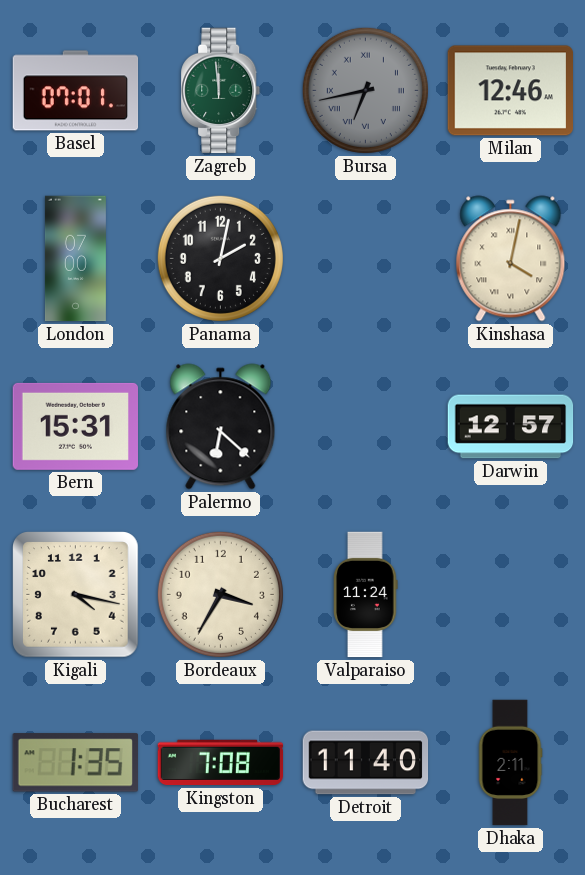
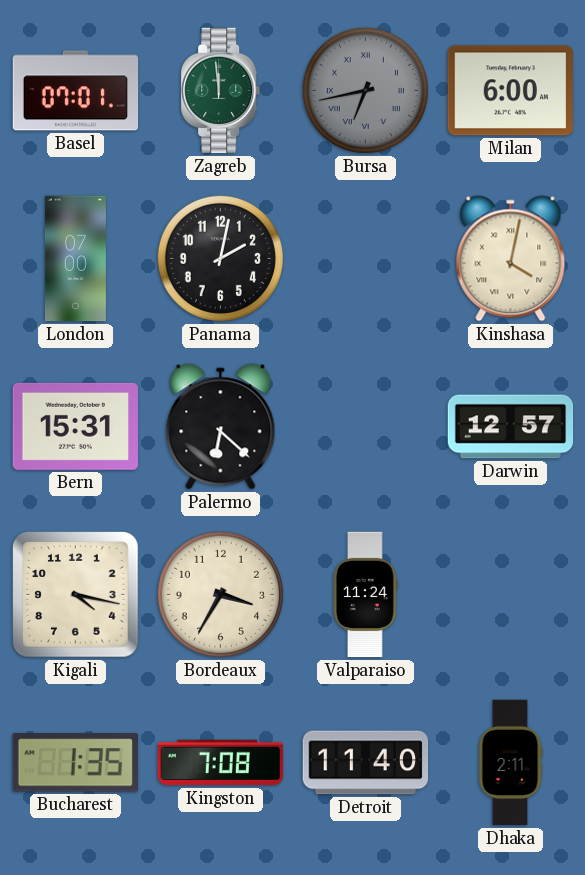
Milan: 12:46 -> 6:00
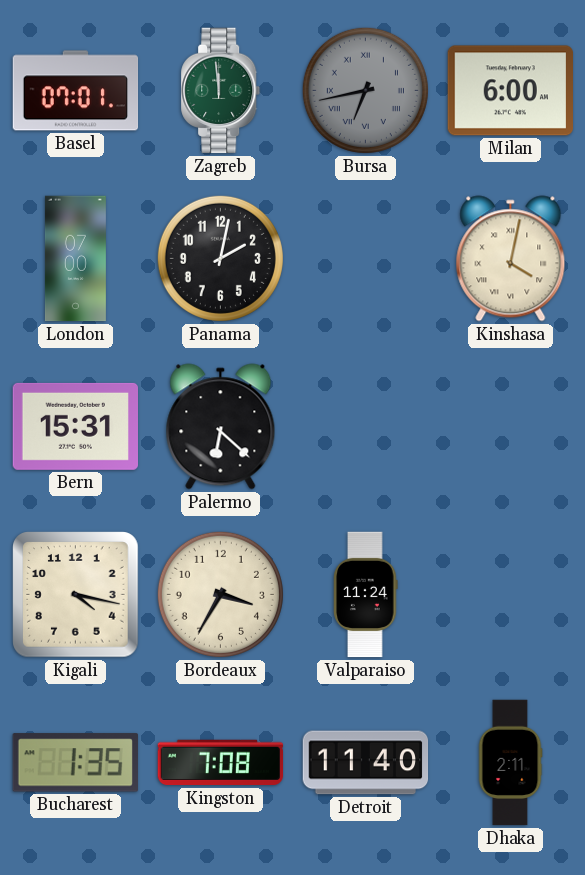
Darwin: 12:57 -> none
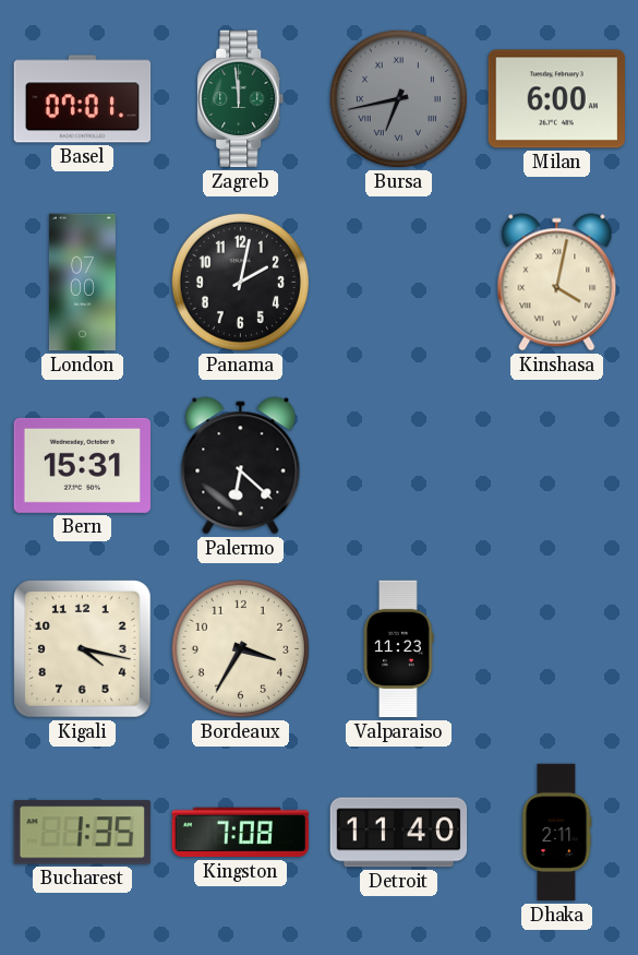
Valparaiso: 11:24 -> 11:23
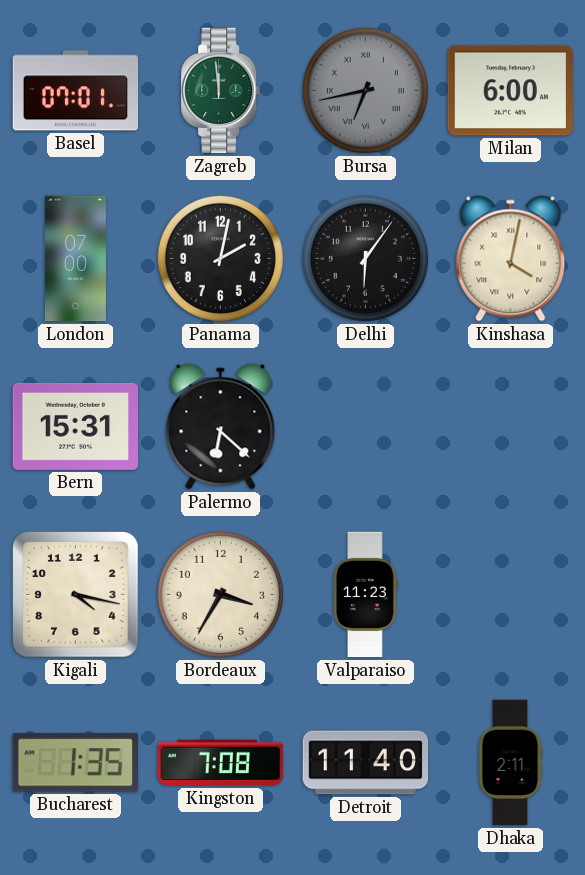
Delhi: none -> 6:06
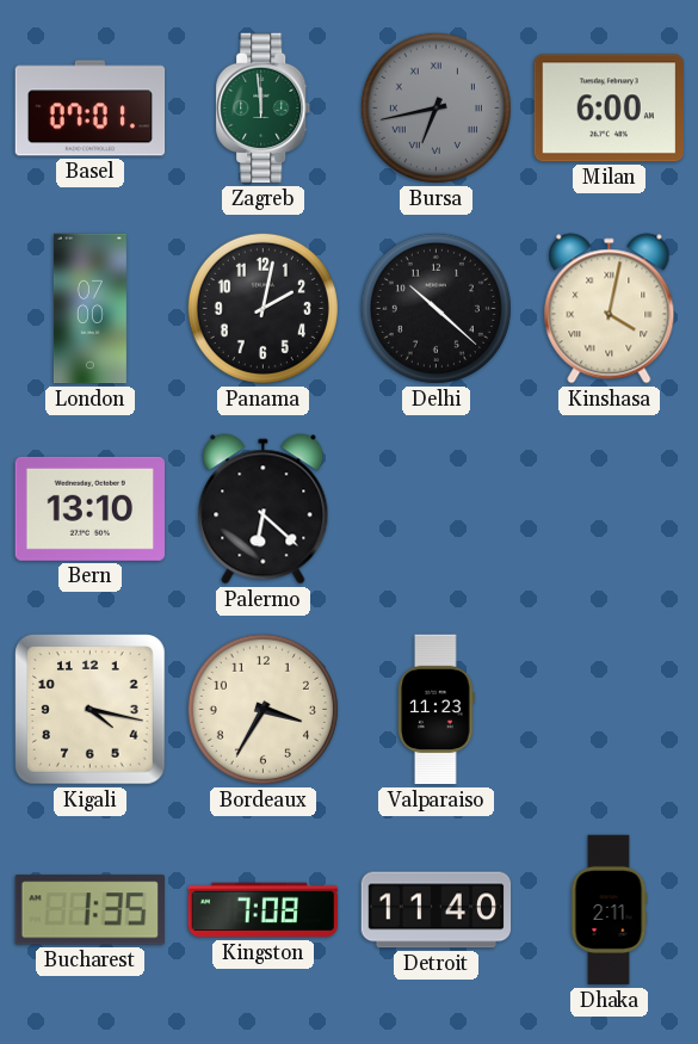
Delhi: 6:06 -> 10:22
Bern: 15:31 -> 13:10
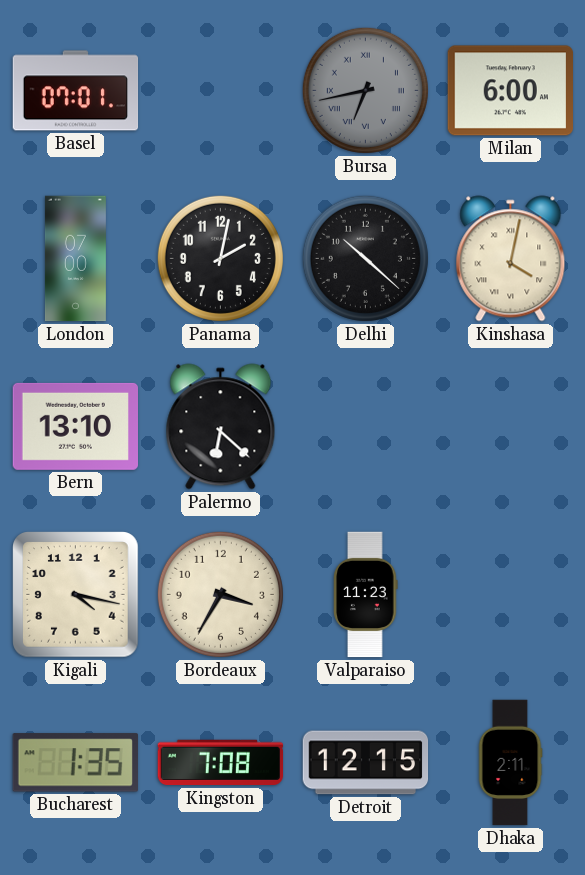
Zagreb: 11:59 -> none
Detroit: 11:40 -> 12:15
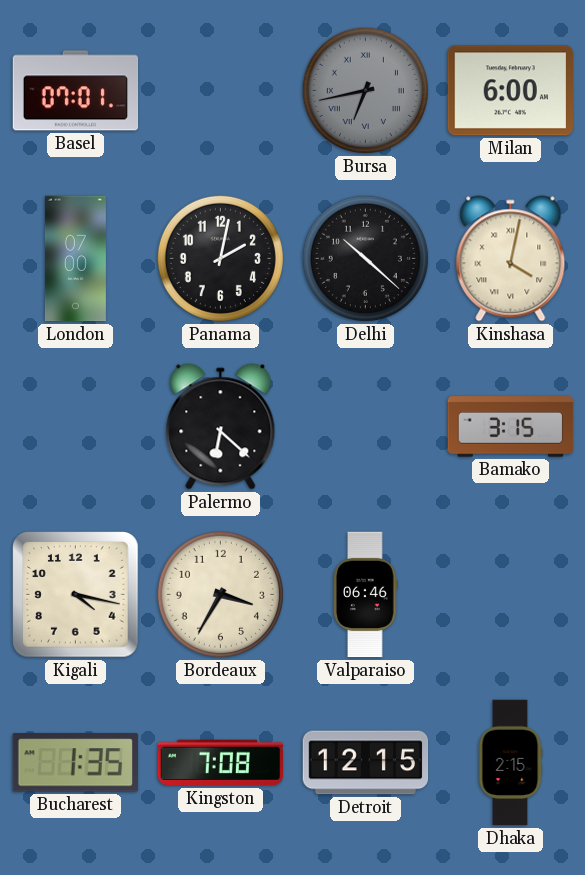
Bern: 13:10 -> none
Bamako: none -> 3:15
Valparaiso: 11:23 -> 06:46
Dhaka: 2:11 -> 2:15
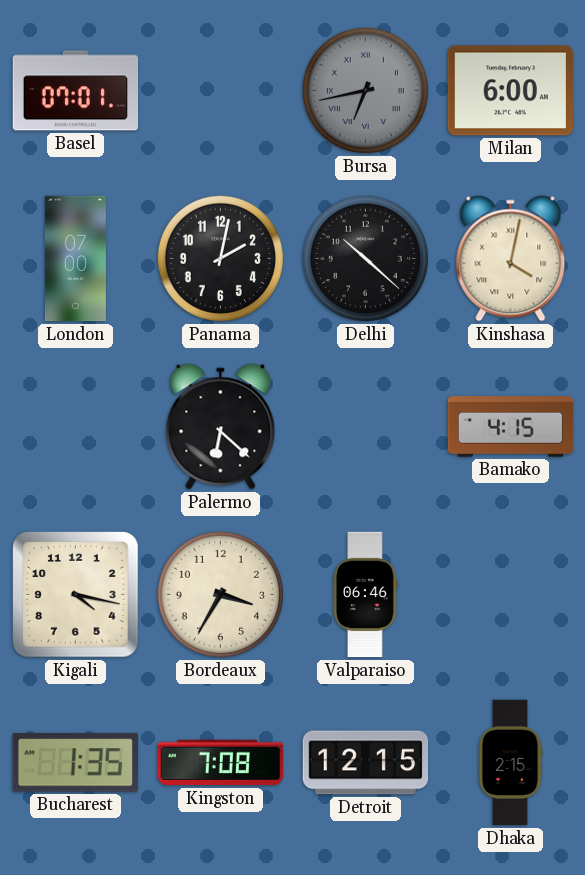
Bamako: 3:15 -> 4:15
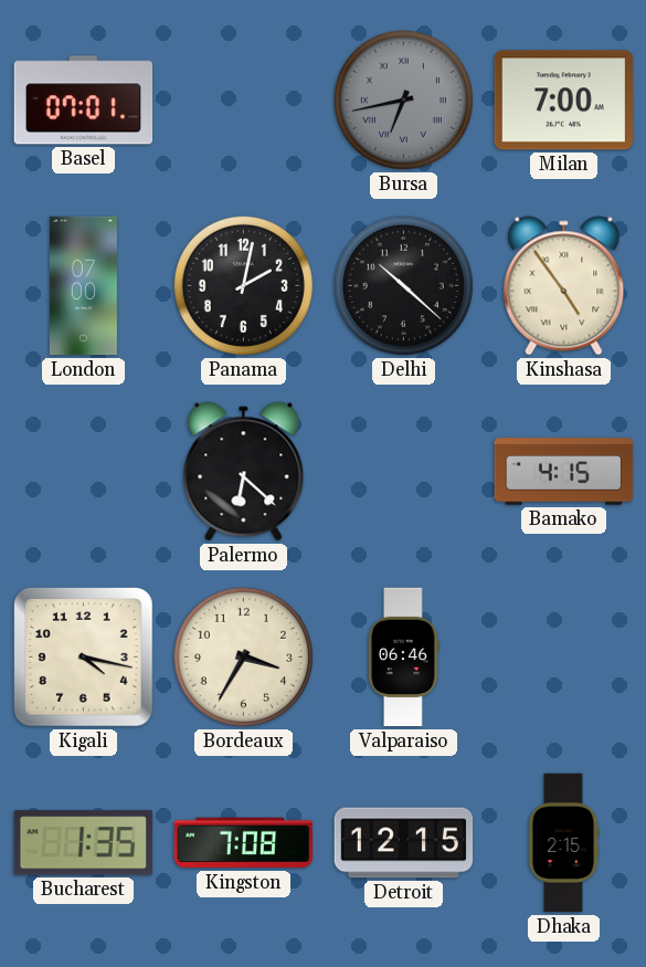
Milan: 6:00 -> 7:00
Kinshasa: 4:02 -> 4:54
